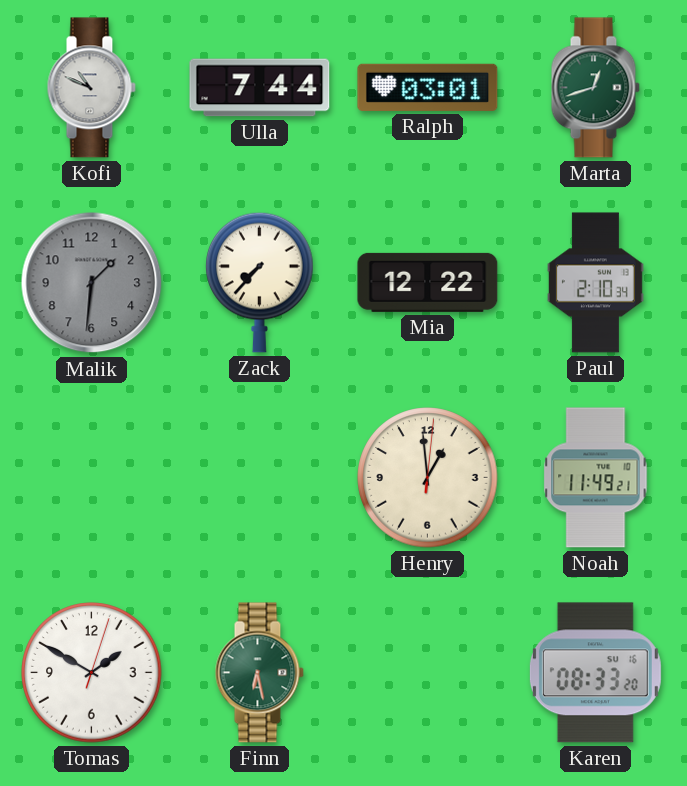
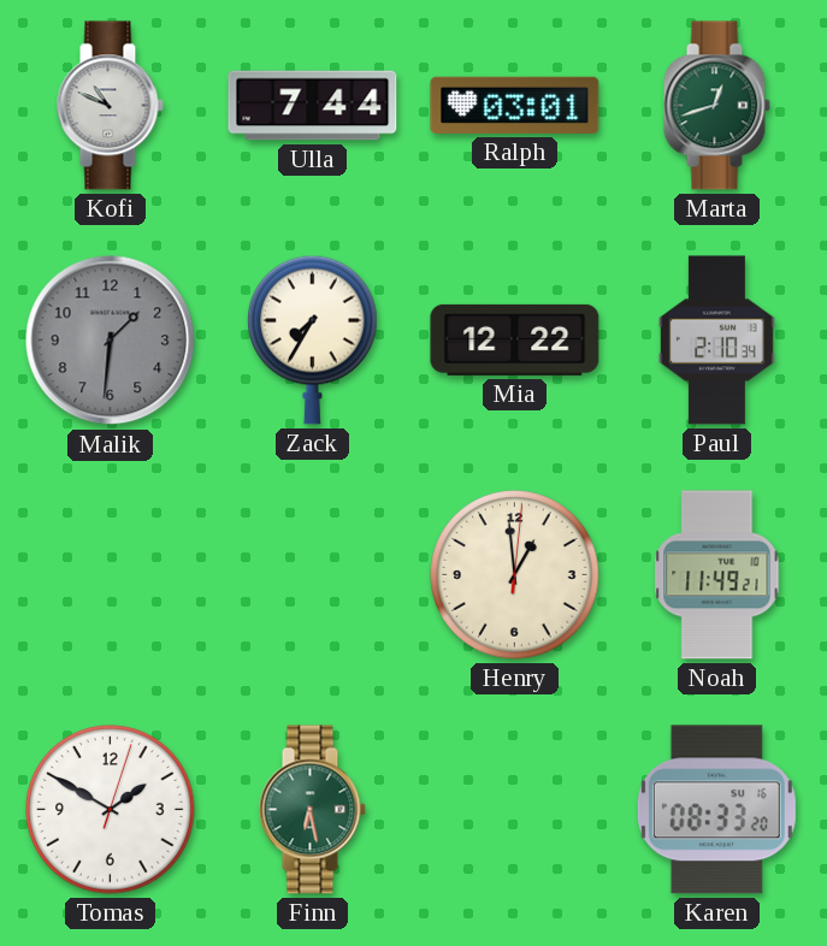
Zack: 7:37 -> 7:35
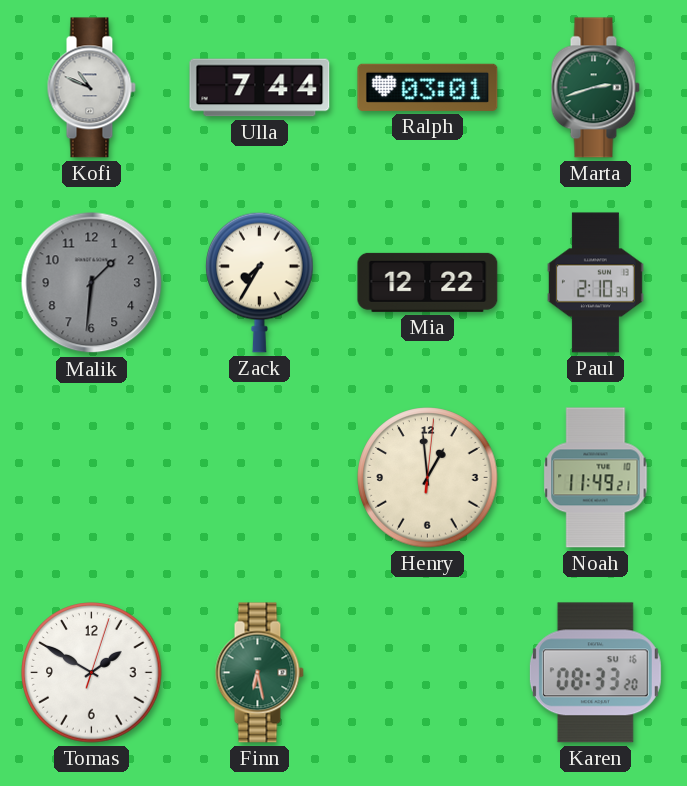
Marta: 12:42 -> 2:42
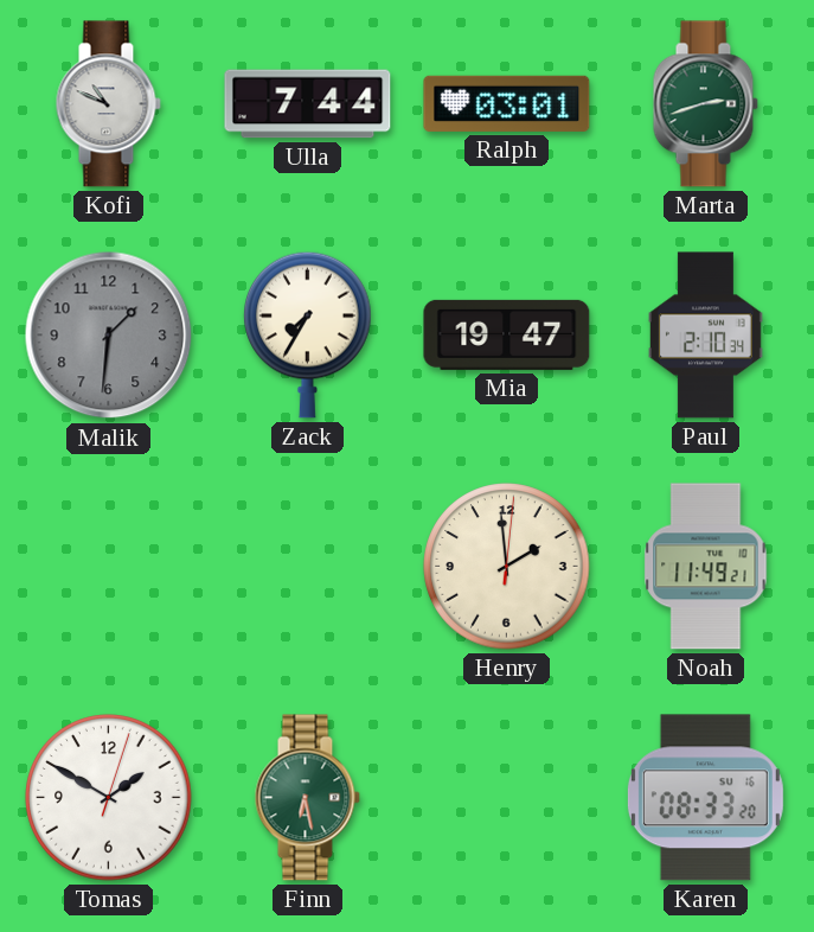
Mia: 12:22 -> 19:47
Henry: 12:59 -> 1:59
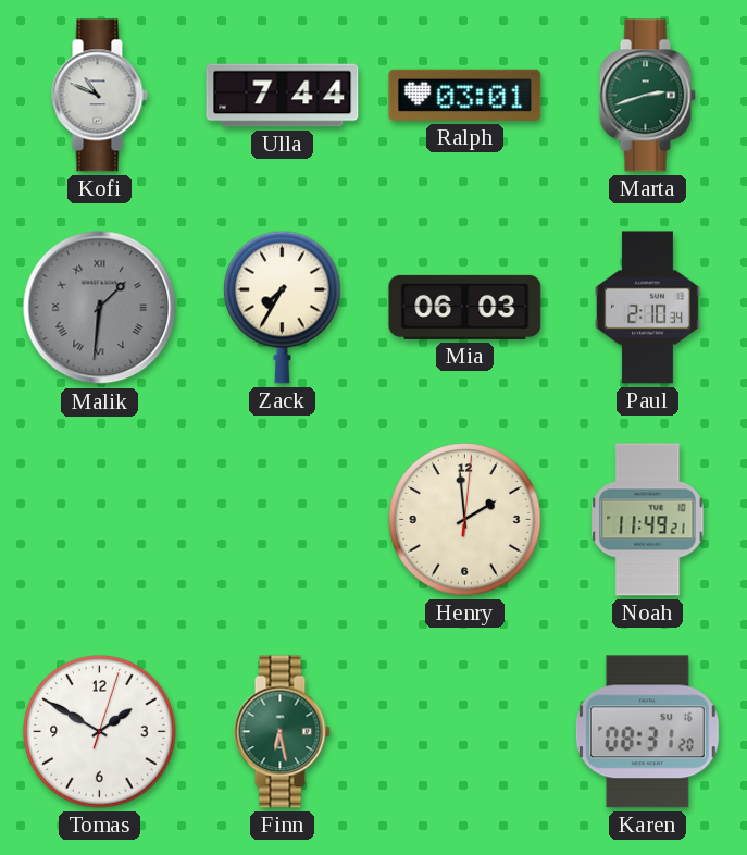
Malik numerals: Arabic -> Roman
Mia: 19:47 -> 06:03
Karen: 08:33 -> 08:31
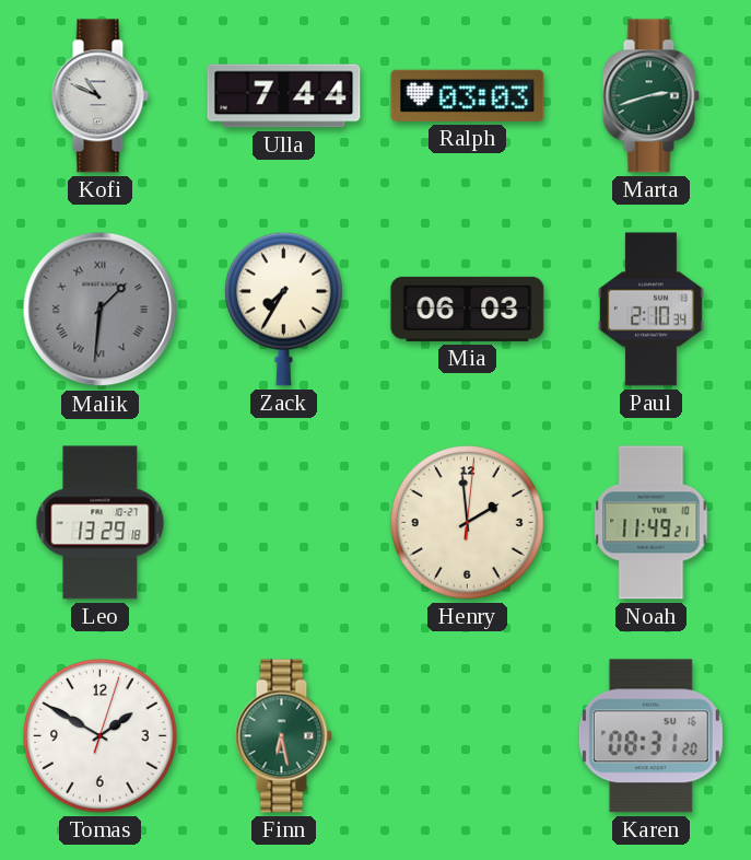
Ralph: 03:01 -> 03:03
Leo: none -> 13:29
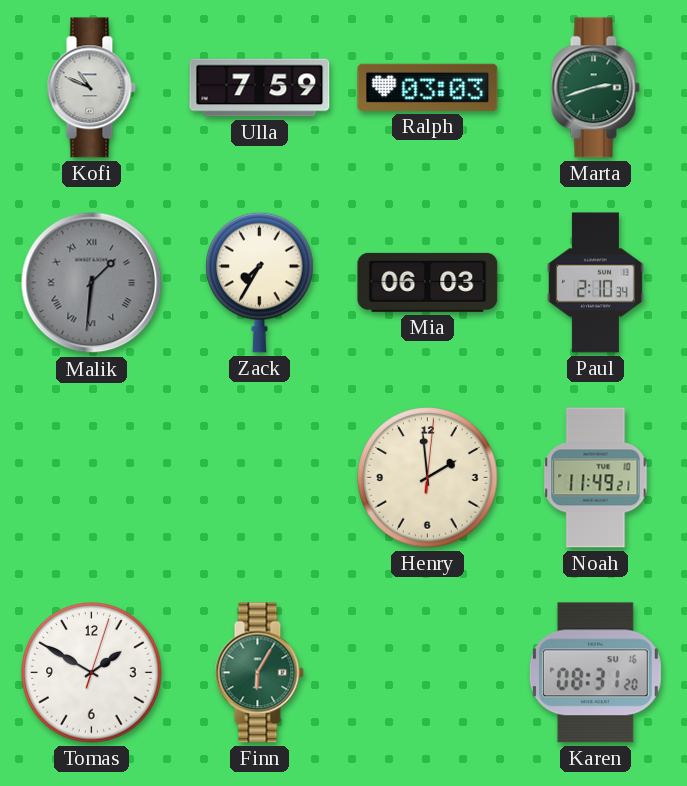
Ulla: 7:44 -> 7:59
Leo: 13:29 -> none
Finn: 6:28 -> 6:05
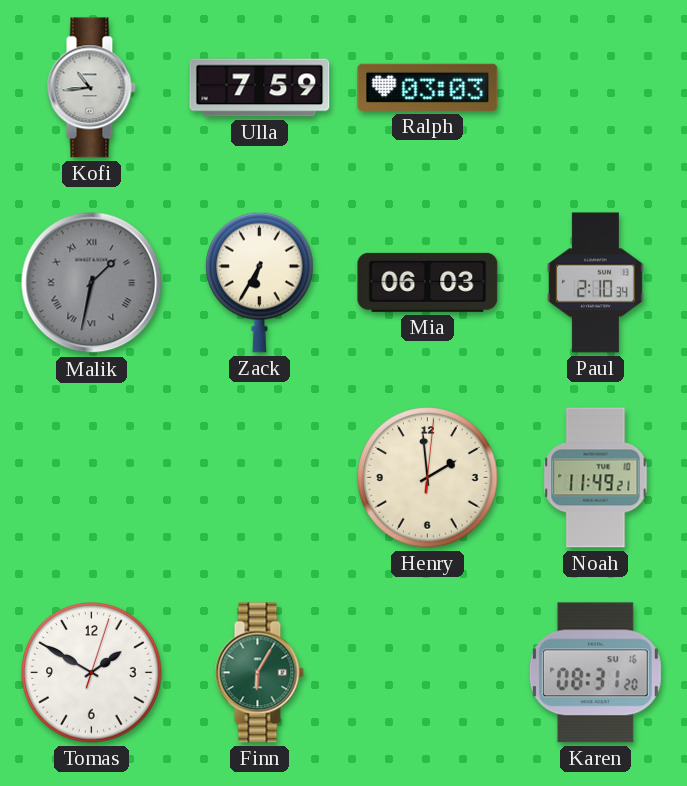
Kofi: 10:49 -> 10:44
Marta: 2:42 -> none
Malik: 1:31 -> 1:32
Zack: 7:35 -> 6:35
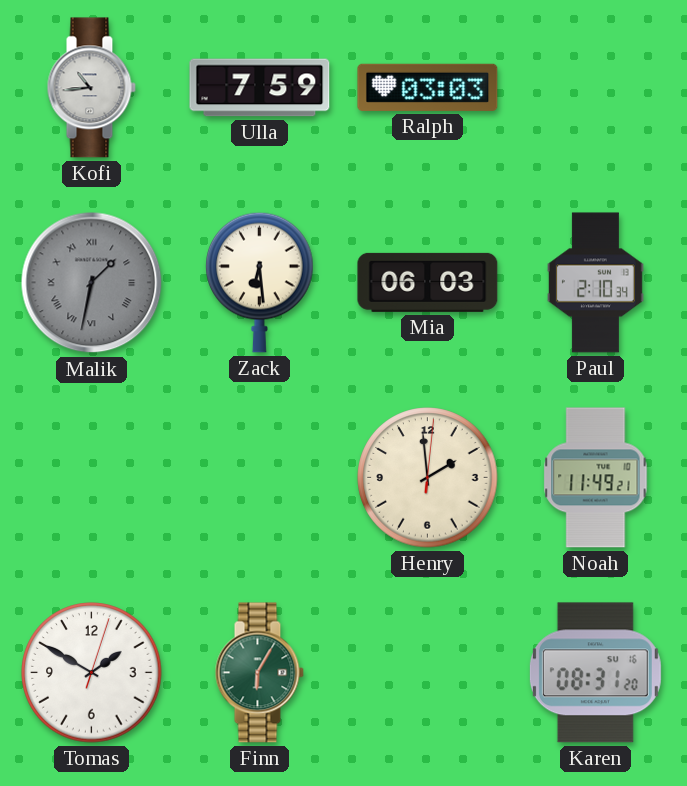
Zack: 6:35 -> 6:29
